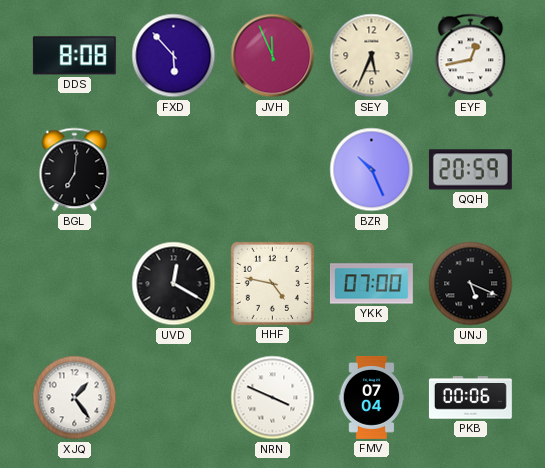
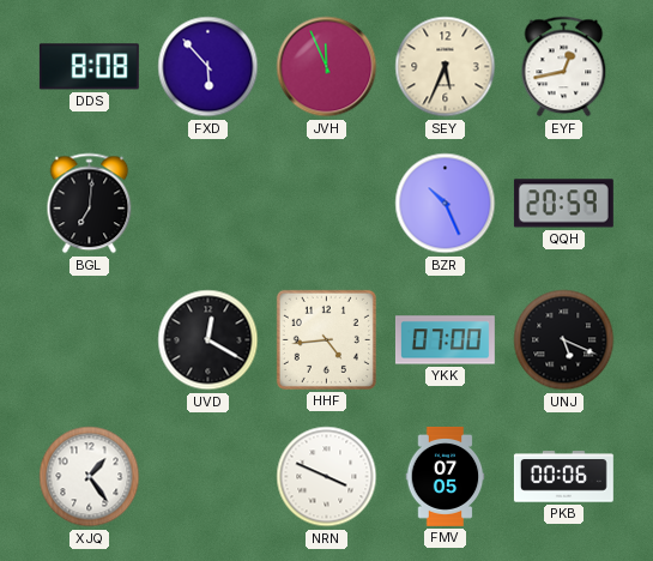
HHF: 4:47 -> 4:44
FMV: 07:04 -> 07:05
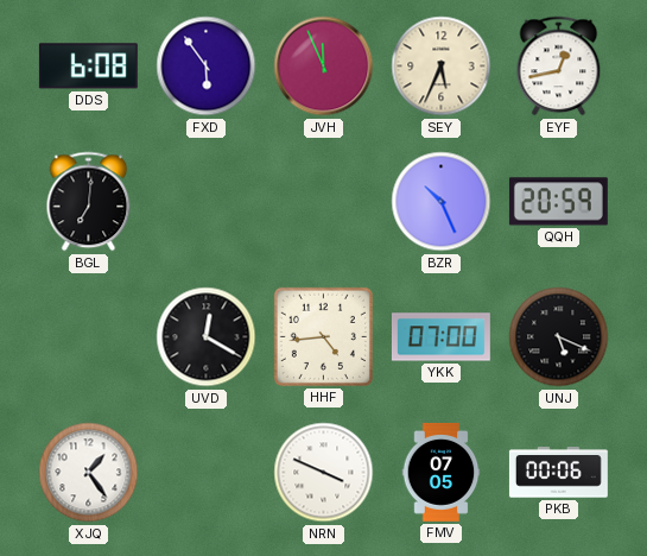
DDS: 8:08 -> 6:08
FXD: 5:53 -> 5:54
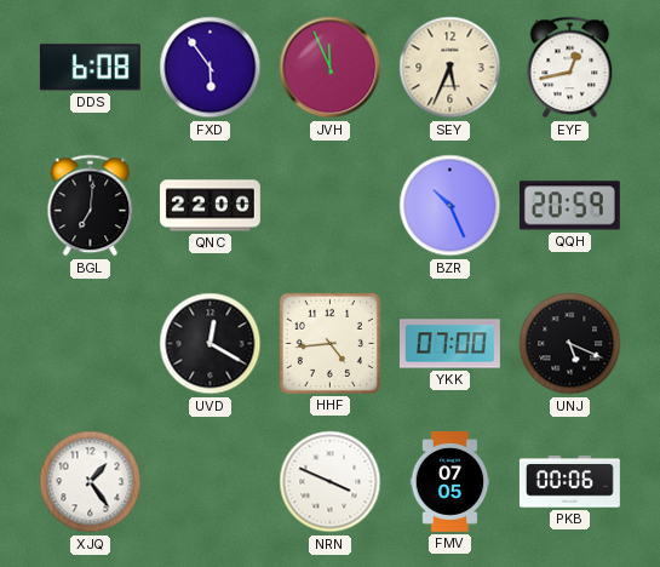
QNC: none -> 22:00
